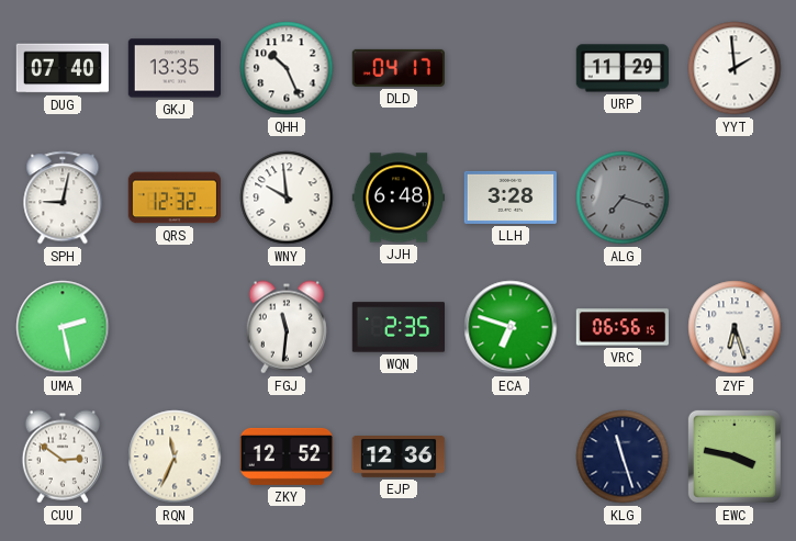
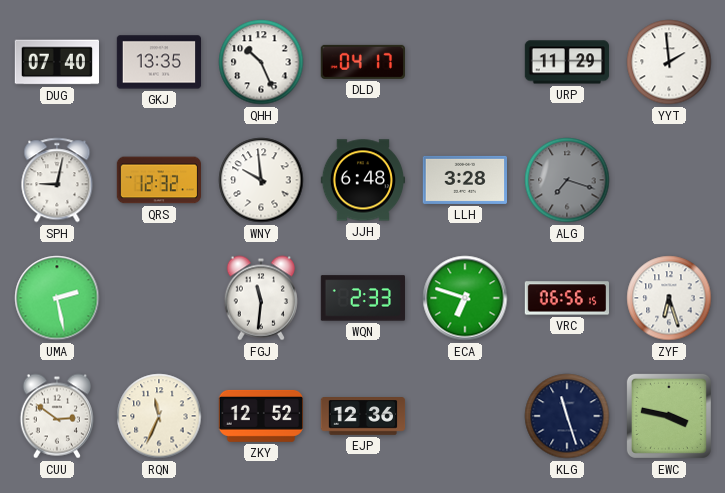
WQN: 2:35 -> 2:33
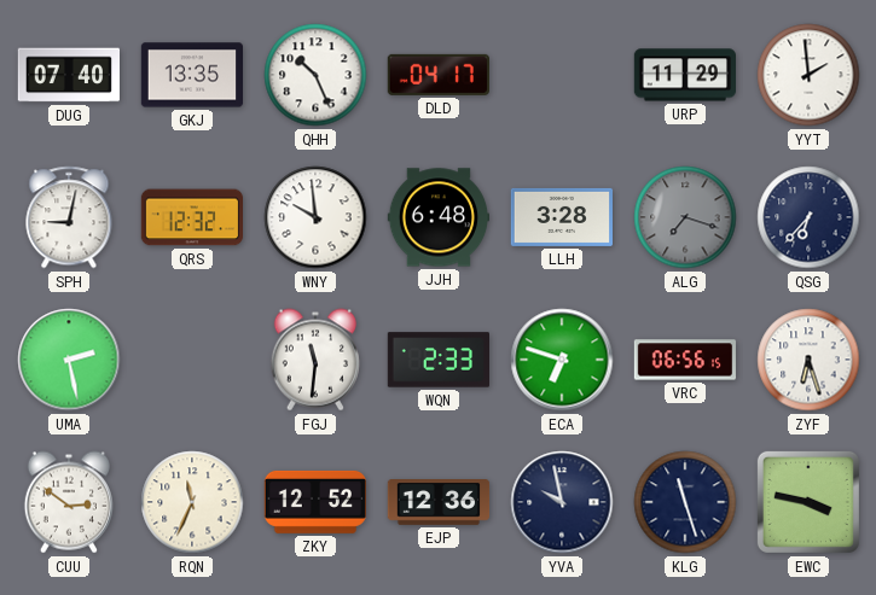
QSG: none -> 6:37
YVA: none -> 9:58
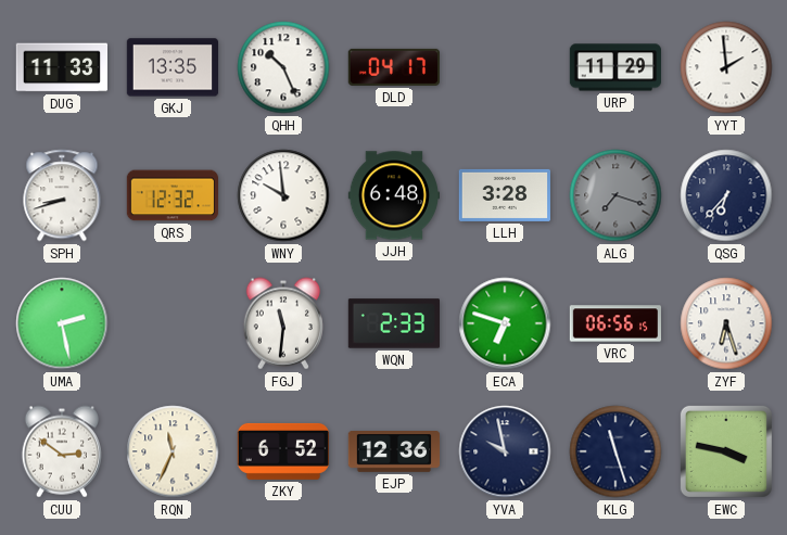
DUG: 07:40 -> 11:33
SPH: 9:02 -> 8:42
ZKY: 12:52 -> 6:52
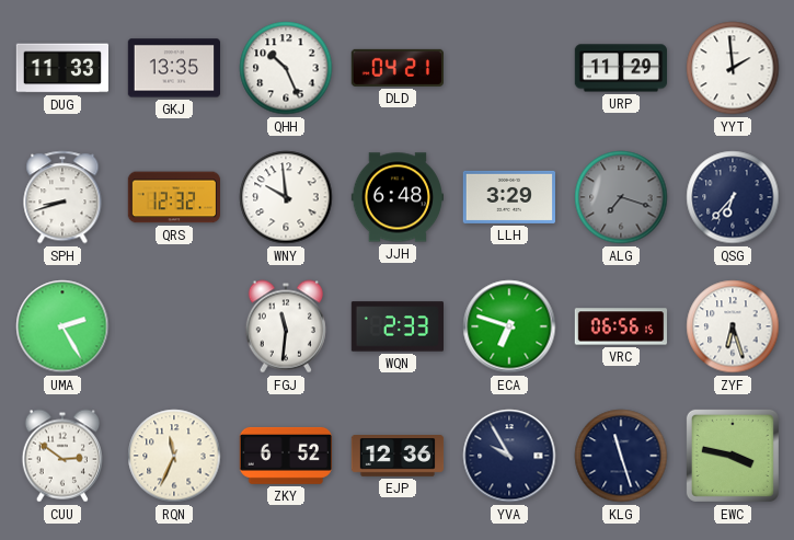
DLD: 04:17 -> 04:21
LLH: 3:28 -> 3:29
UMA: 2:28 -> 2:25
YVA: 9:58 -> 9:55
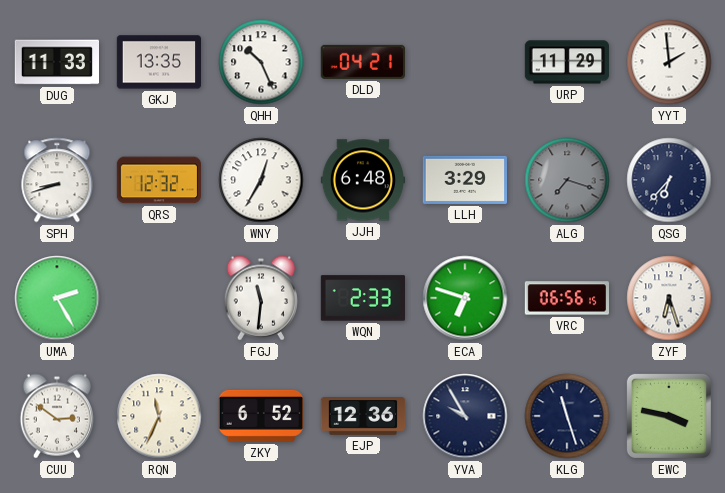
WNY: 9:59 -> 12:35
